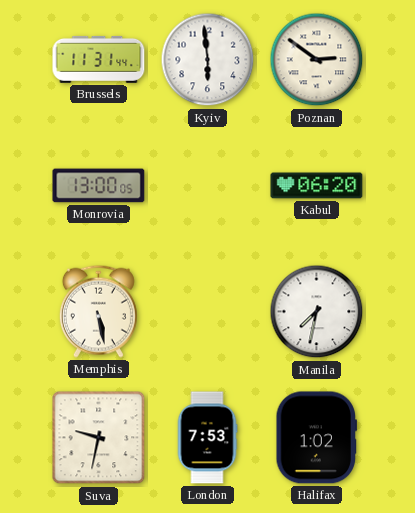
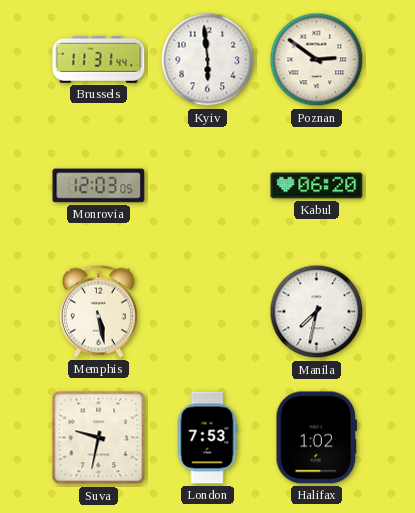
Monrovia: 13:00 -> 12:03
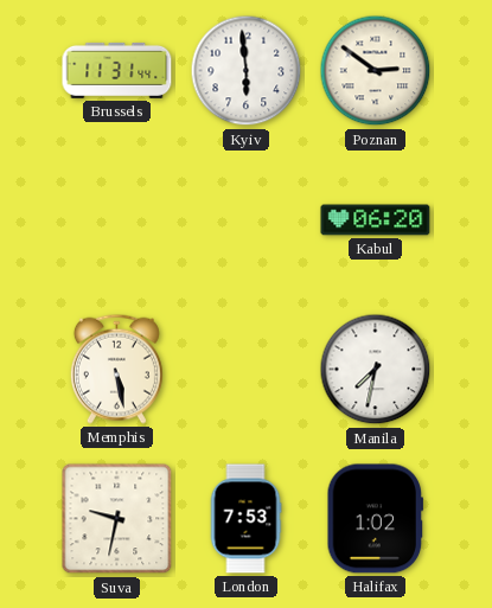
Monrovia: 12:03 -> none
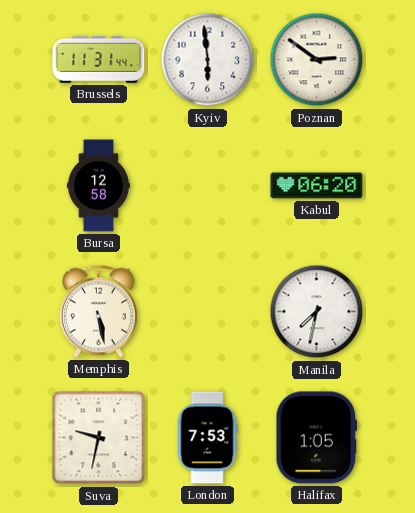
Bursa: none -> 12:58
Halifax: 1:02 -> 1:05
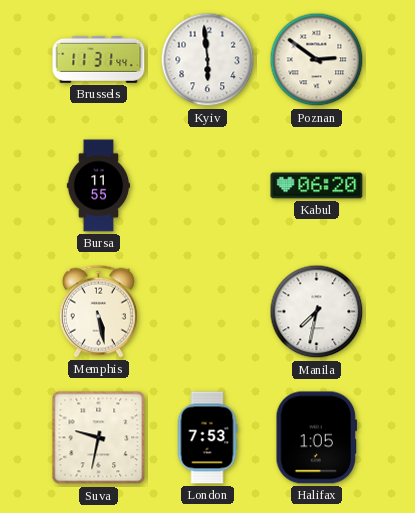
Bursa: 12:58 -> 11:55
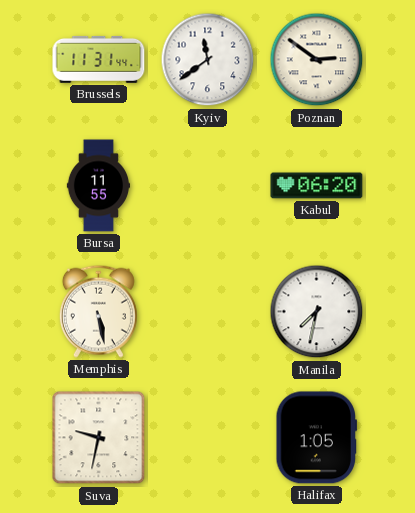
Kyiv: 5:59 -> 11:39
London: 7:53 -> none
